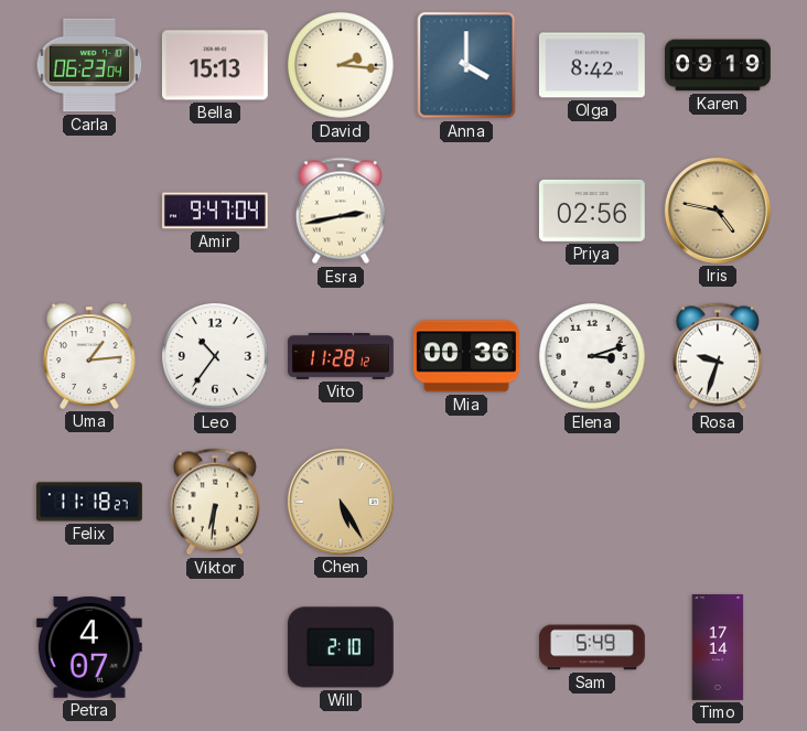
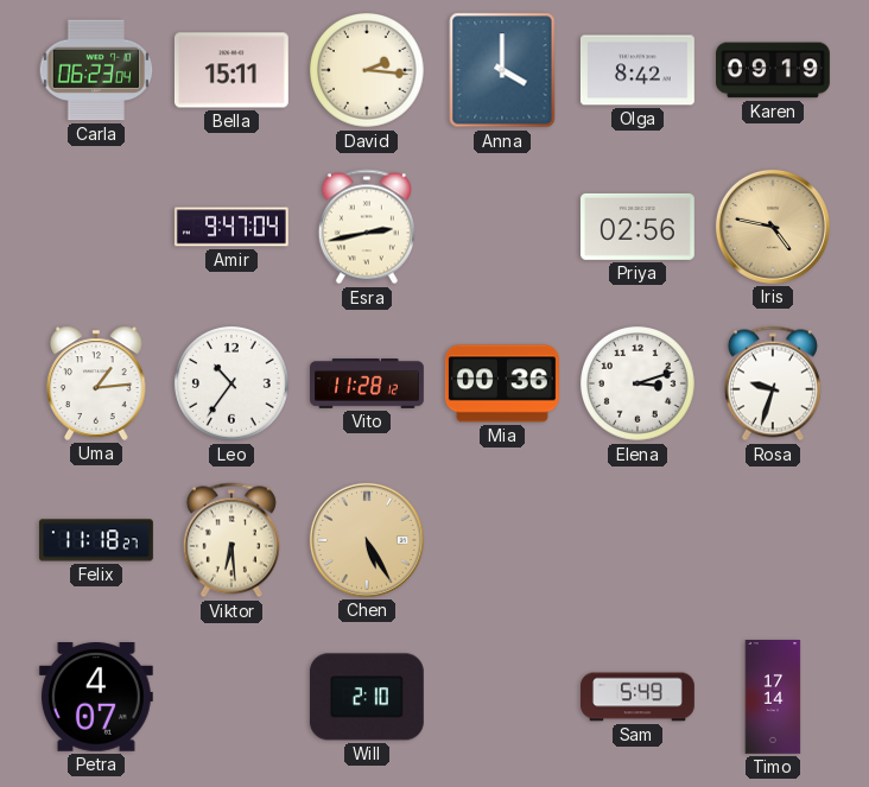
Bella: 15:13 -> 15:11
Viktor: 6:31 -> 6:29
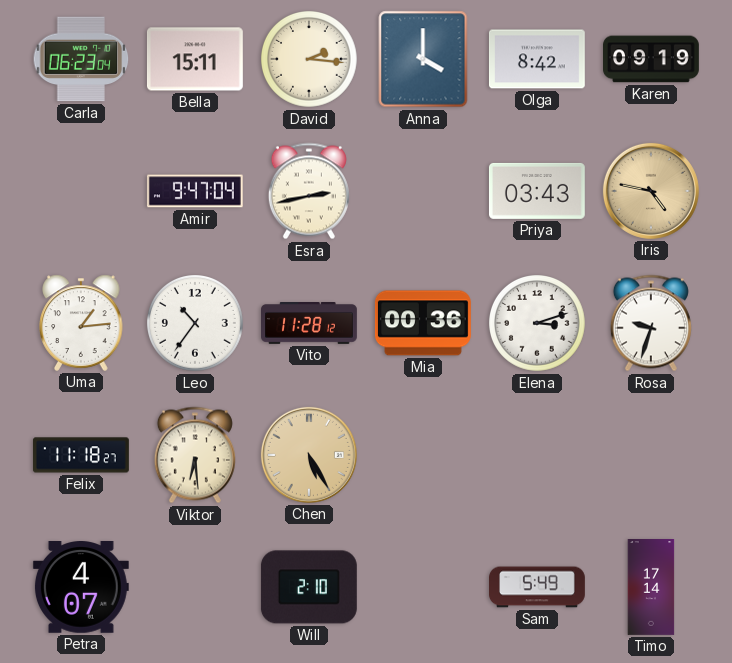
Priya: 02:56 -> 03:43
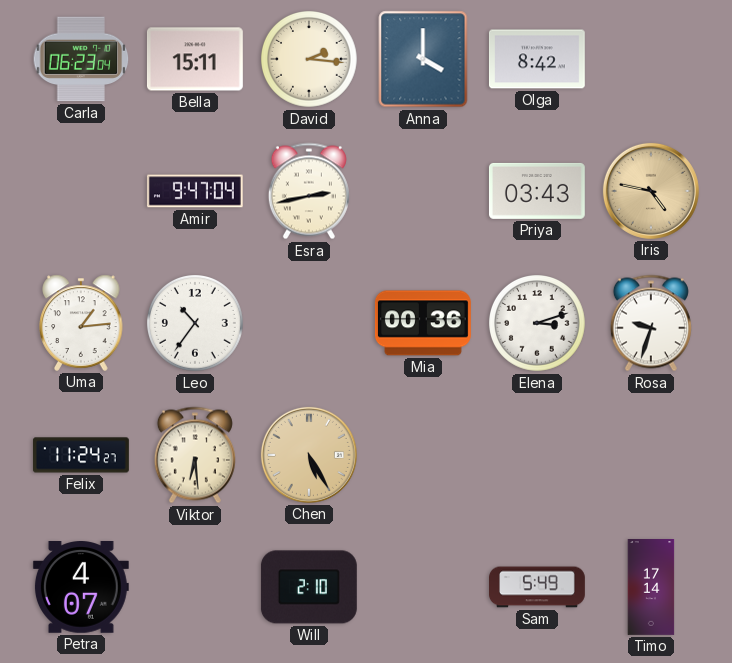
Karen: 09:19 -> none
Vito: 11:28 -> none
Felix: 11:18 -> 11:24
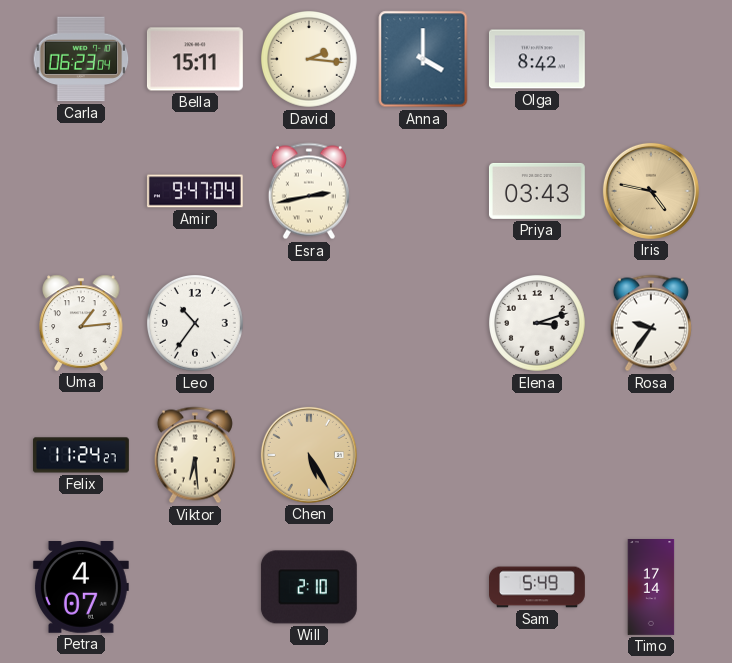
Mia: 00:36 -> none
Rosa: 9:33 -> 9:36
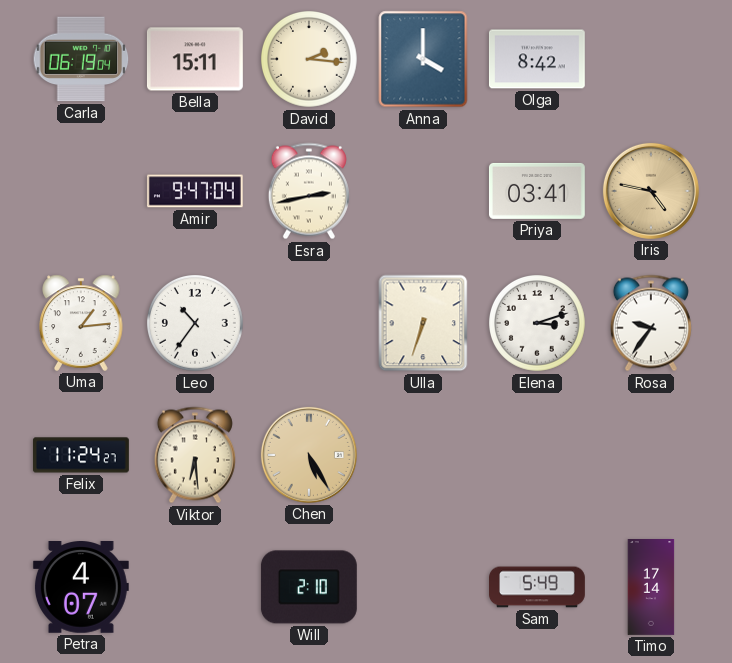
Carla: 06:23 -> 06:19
Priya: 03:43 -> 03:41
Ulla: none -> 6:33
